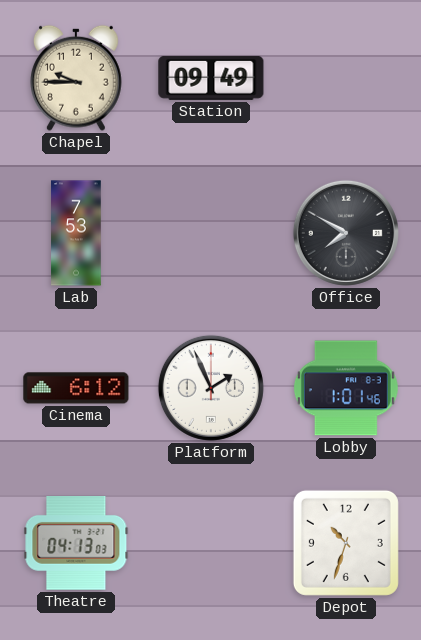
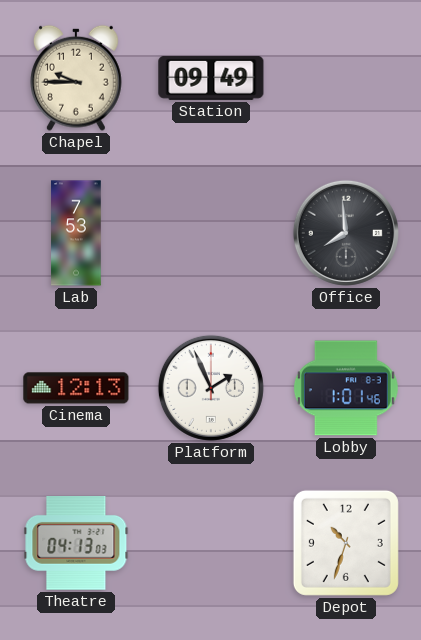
Office: 7:50 -> 7:59
Cinema: 6:12 -> 12:13
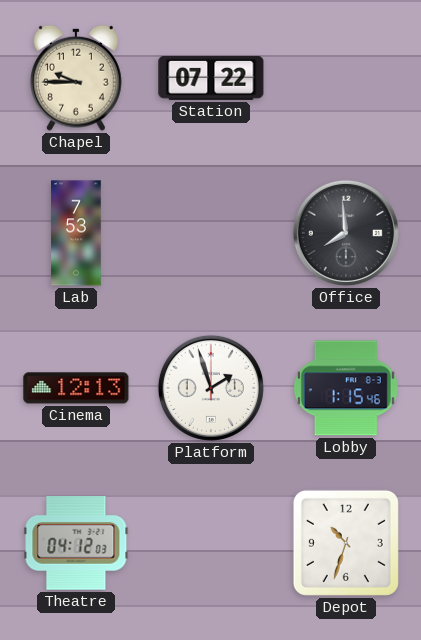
Station: 09:49 -> 07:22
Platform: 1:56 -> 1:57
Lobby: 1:01 -> 1:15
Theatre: 04:13 -> 04:12
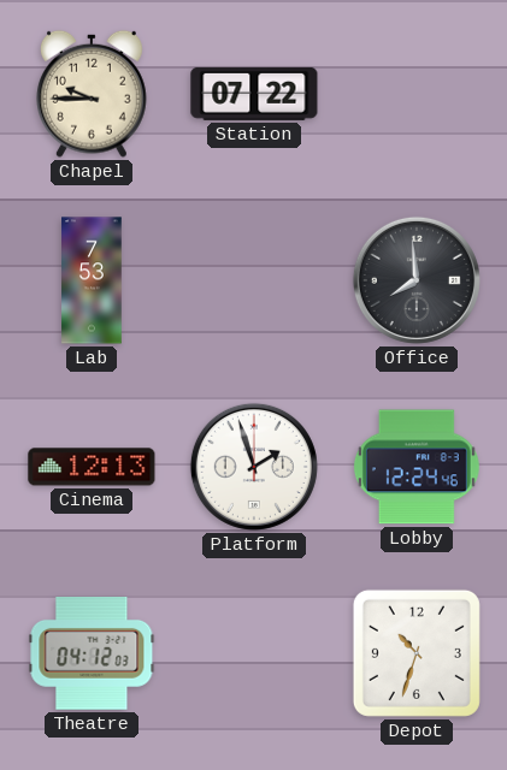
Lobby: 1:15 -> 12:24
